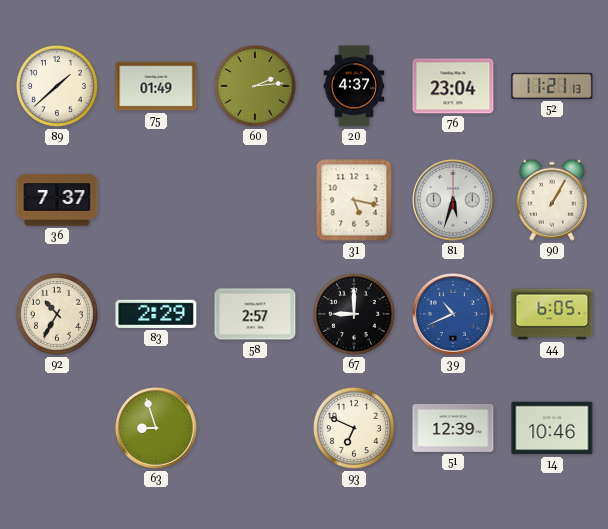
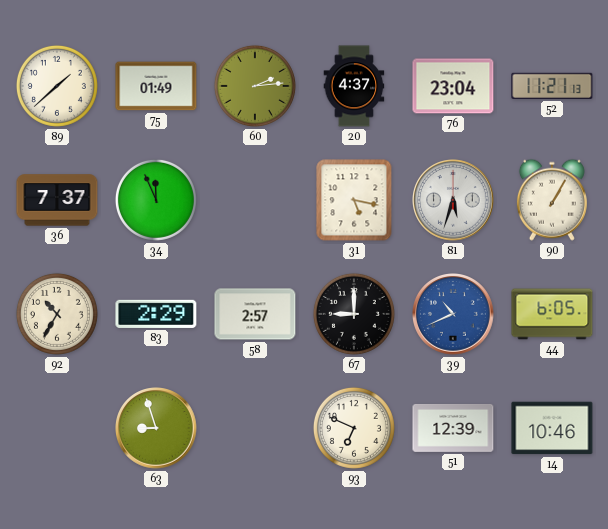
34: none -> 11:56
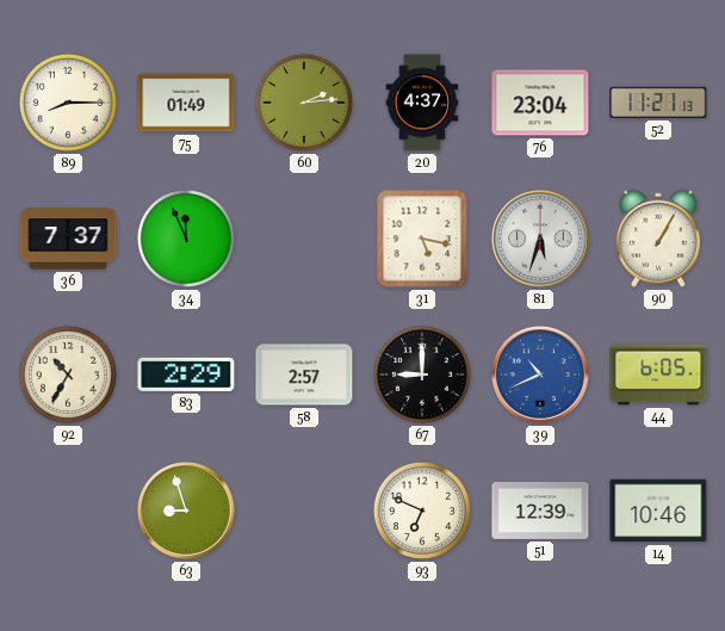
89: 1:38 -> 8:15
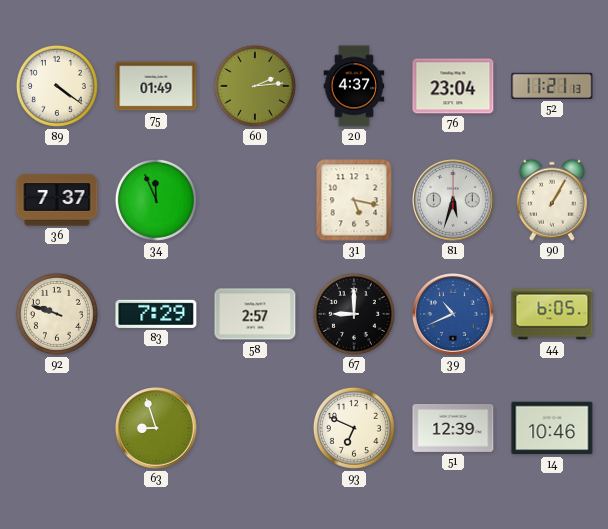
89: 8:15 -> 4:21
92: 10:35 -> 9:48
83: 2:29 -> 7:29
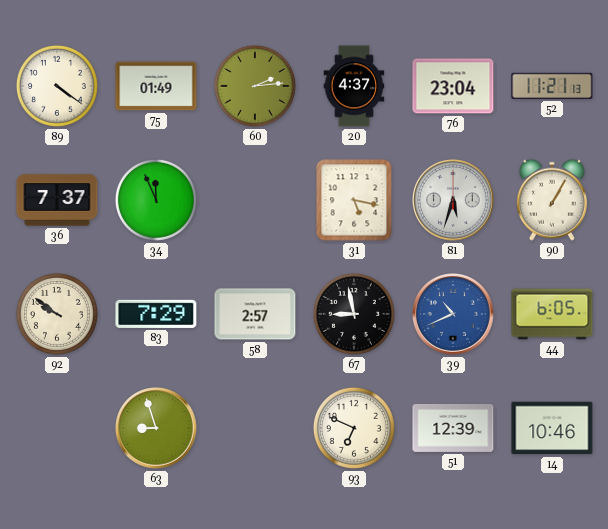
92: 9:48 -> 9:51
67: 9:00 -> 8:58
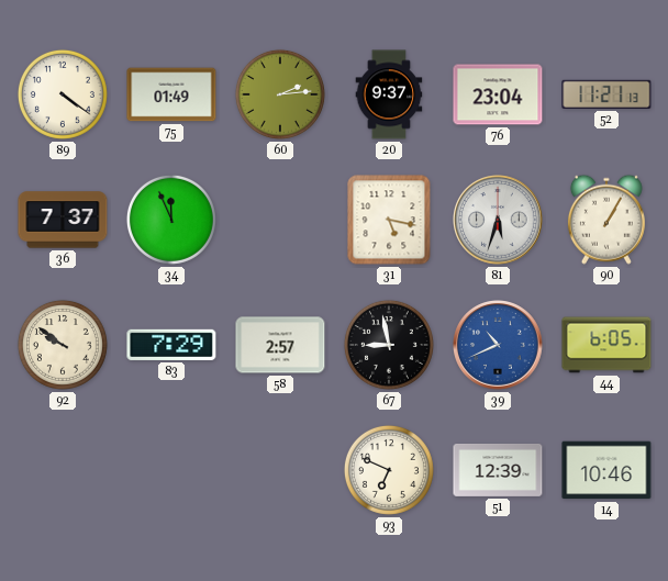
20: 4:37 -> 9:37
63: 8:57 -> none
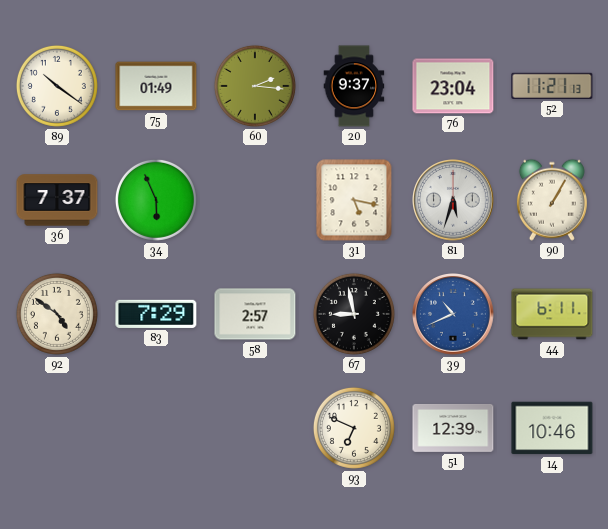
89: 4:21 -> 10:21
60: 2:14 -> 2:16
34: 11:56 -> 5:56
92: 9:51 -> 4:51
44: 6:05 -> 6:11
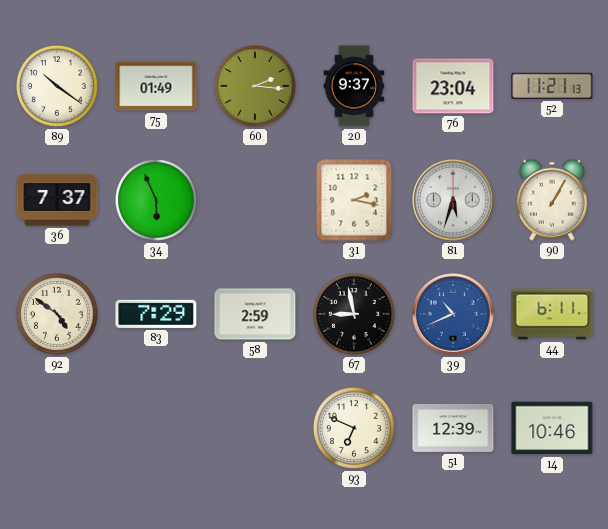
31: 5:17 -> 2:17
58: 2:57 -> 2:59
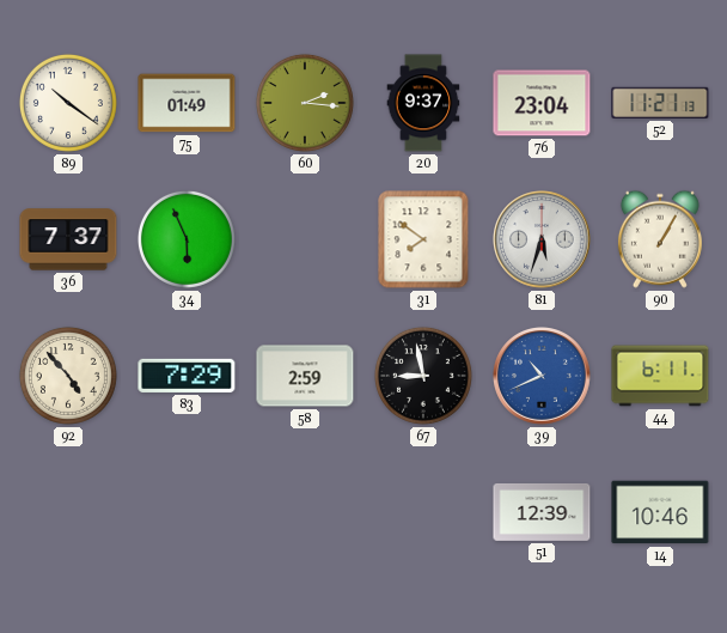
31: 2:17 -> 7:51
92: 4:51 -> 4:53
93: 6:49 -> none
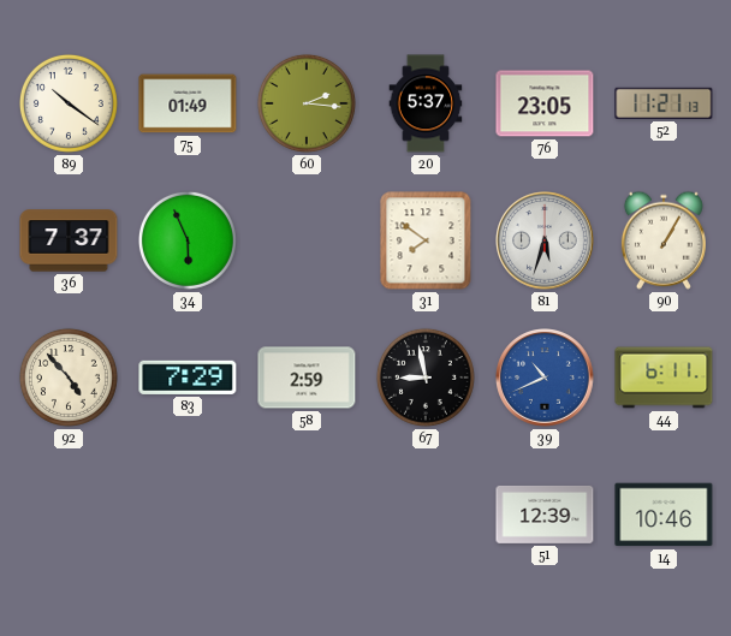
20: 9:37 -> 5:37
76: 23:04 -> 23:05
